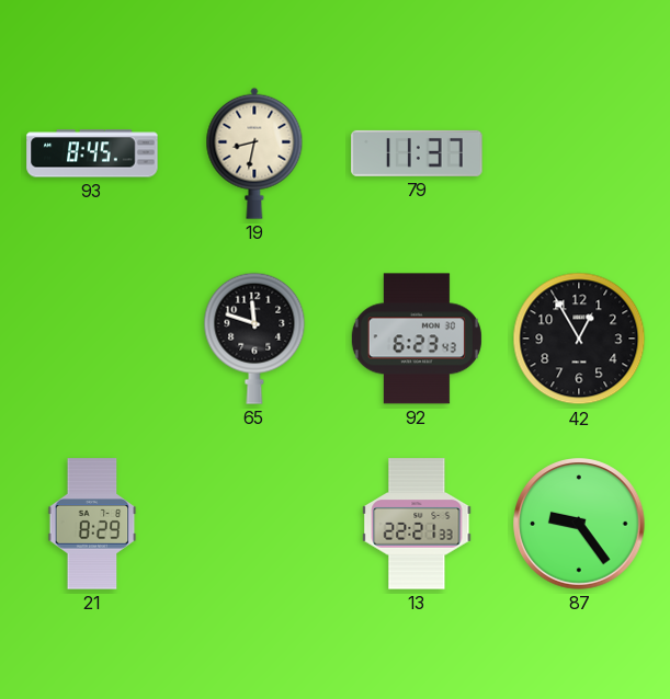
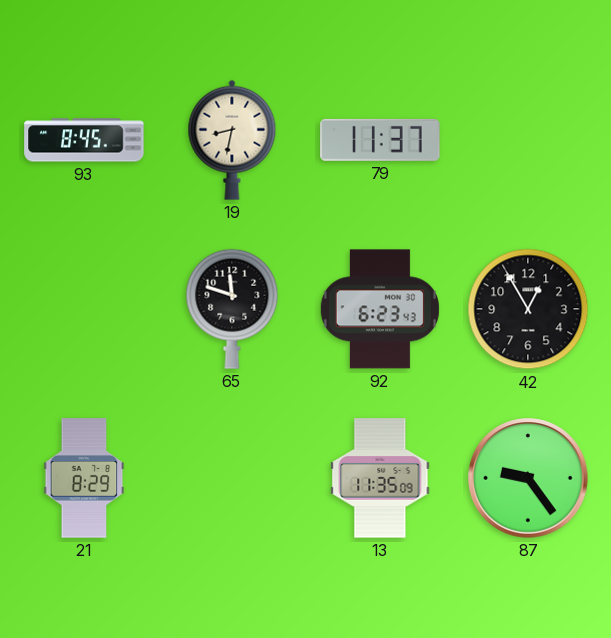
13: 22:21 -> 11:35
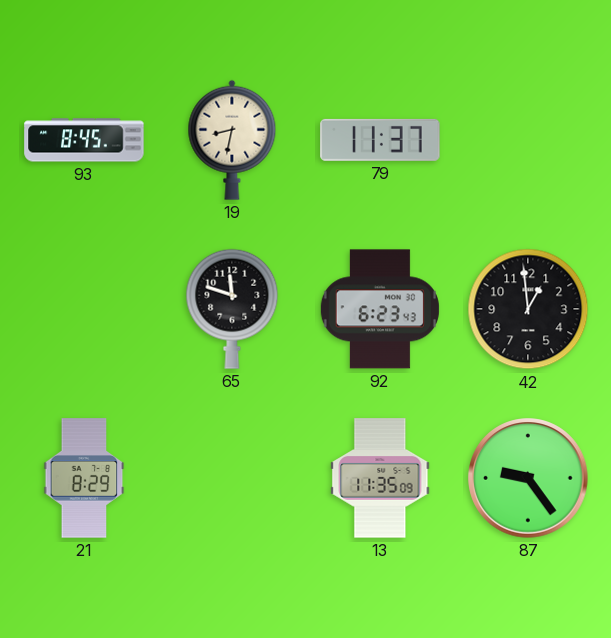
42: 12:55 -> 12:59
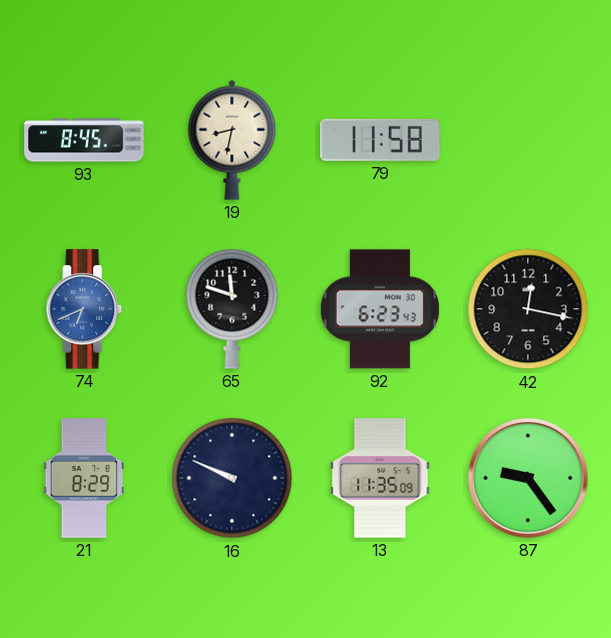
79: 11:37 -> 11:58
74: none -> 6:41
42: 12:59 -> 12:17
16: none -> 9:49
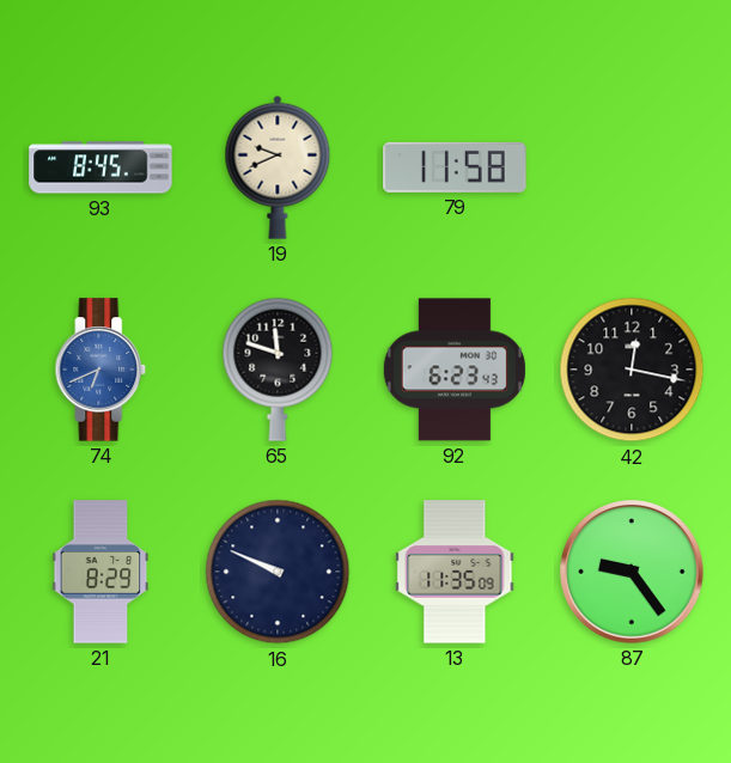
19: 8:32 -> 9:41
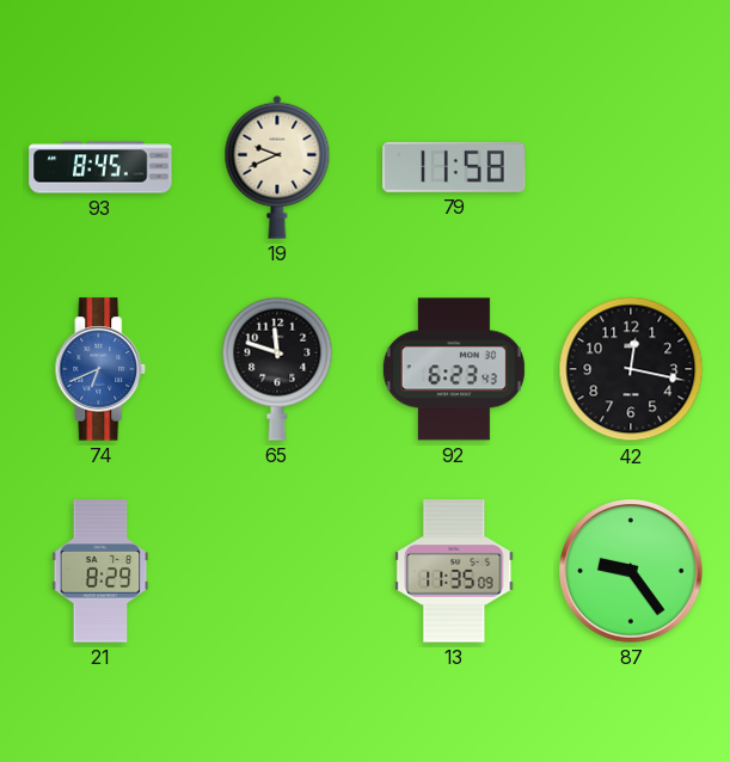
16: 9:49 -> none
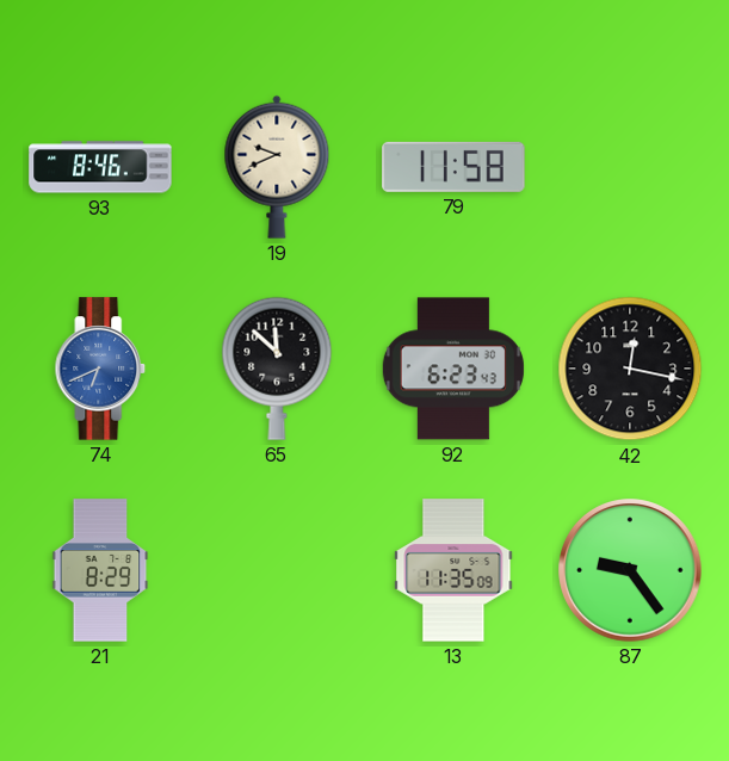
93: 8:45 -> 8:46
65: 11:48 -> 11:52
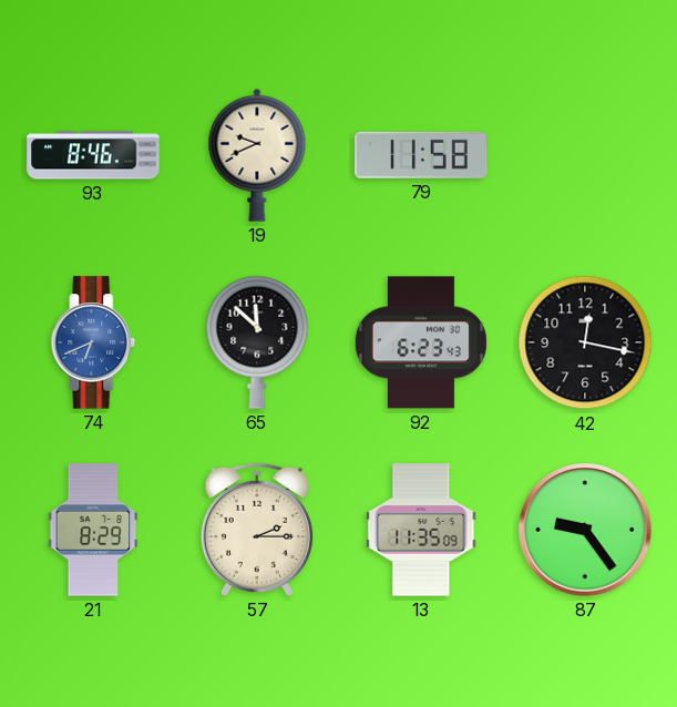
57: none -> 2:15
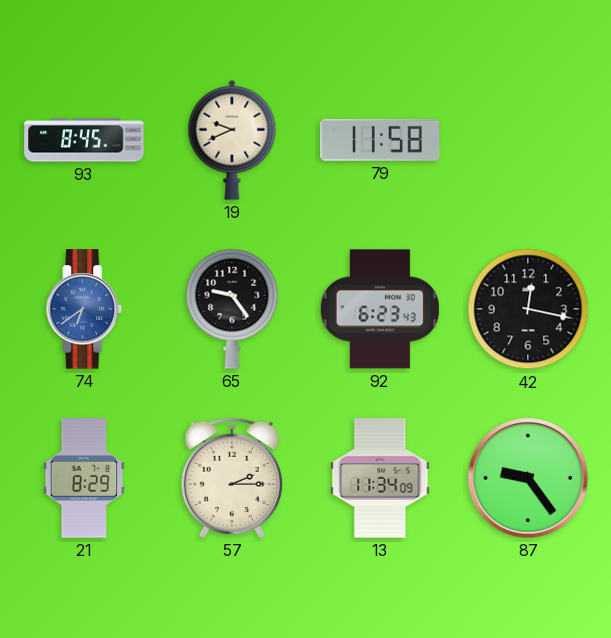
93: 8:46 -> 8:45
74: 6:41 -> 6:39
65: 11:52 -> 9:24
13: 11:35 -> 11:34
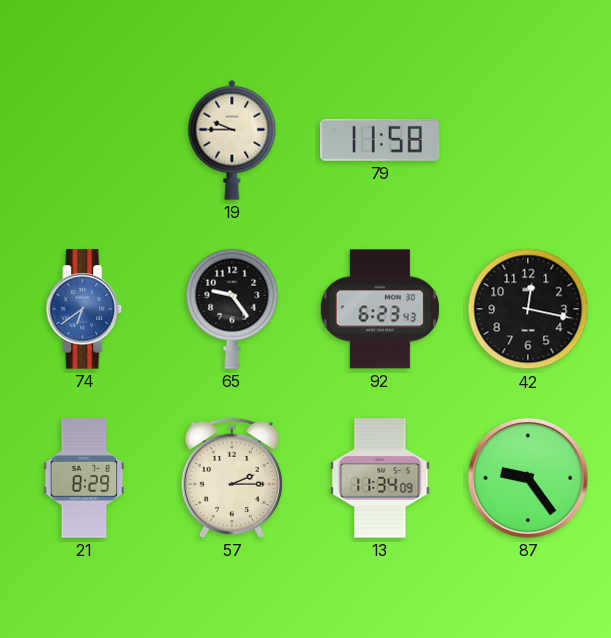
93: 8:45 -> none
19: 9:41 -> 9:45
